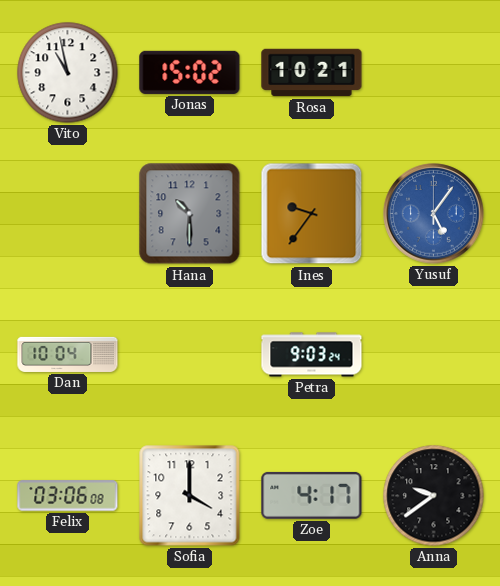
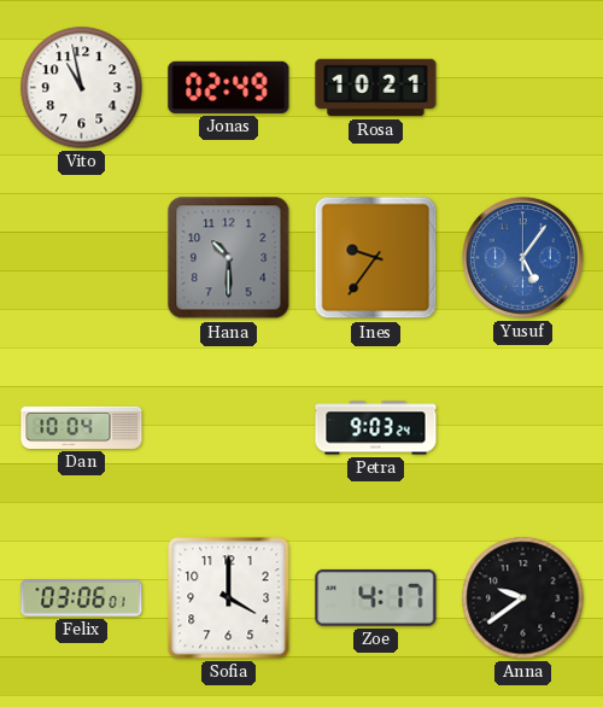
Jonas: 15:02 -> 02:49
Felix: 03:06:08 -> 03:06:01
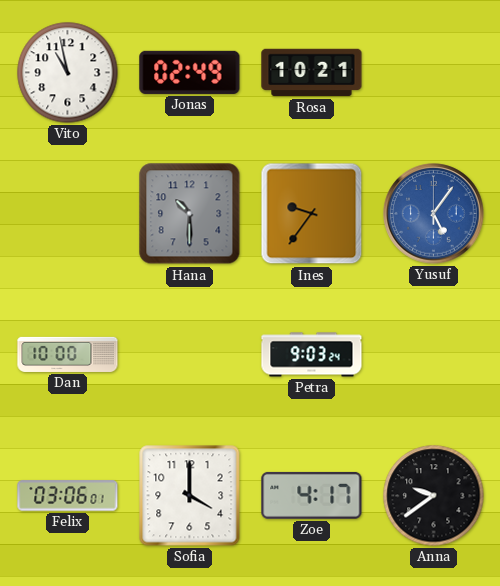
Dan: 10:04 -> 10:00
